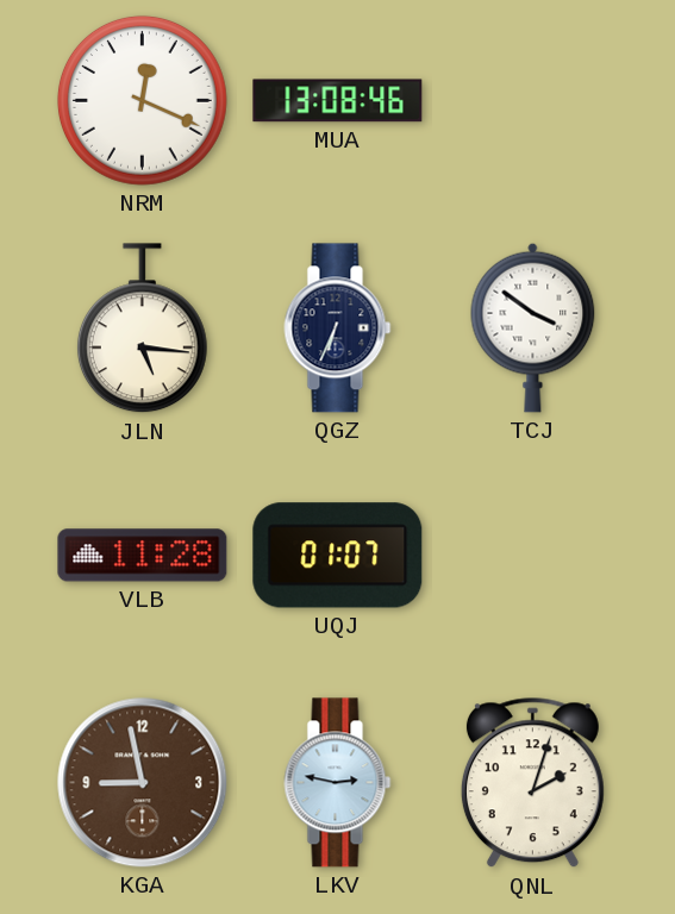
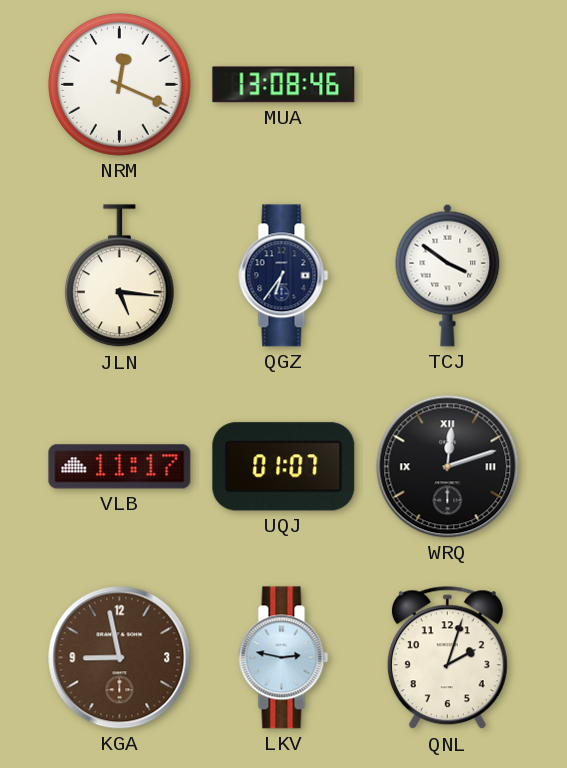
QGZ: 6:34 -> 6:36
VLB: 11:28 -> 11:17
WRQ: none -> 12:12
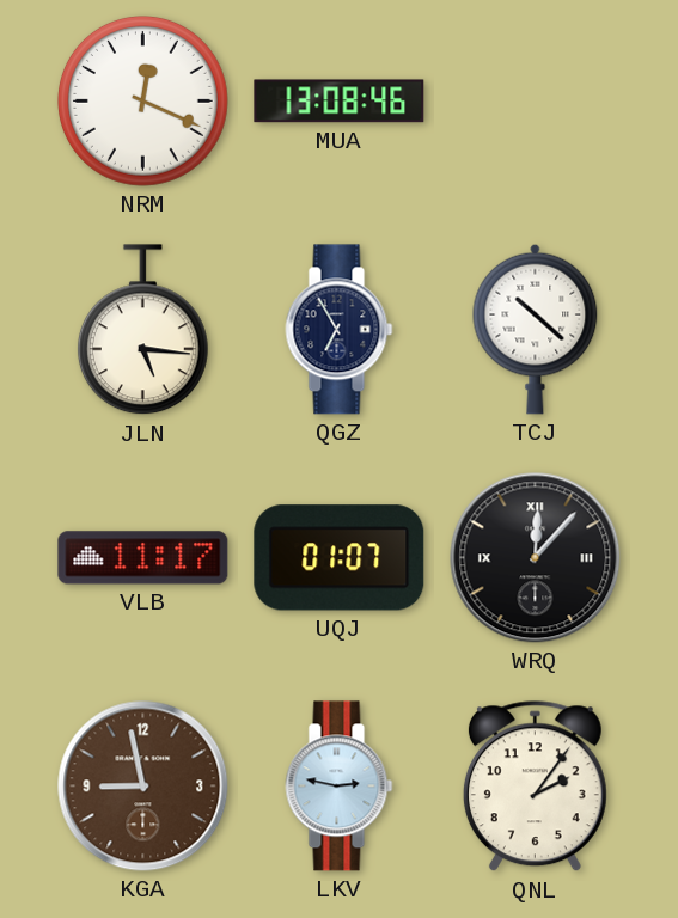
QGZ: 6:36 -> 6:55
TCJ: 3:51 -> 10:22
WRQ: 12:12 -> 12:07
QNL: 2:03 -> 2:06
